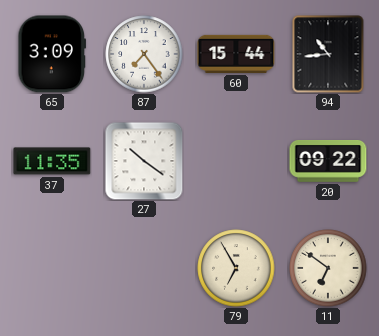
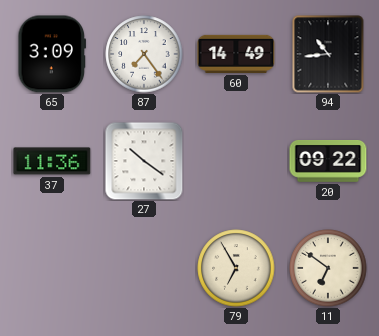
60: 15:44 -> 14:49
37: 11:35 -> 11:36
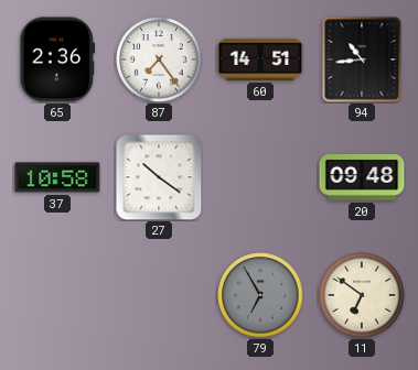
65: 3:09 -> 2:36
60: 14:49 -> 14:51
37: 11:36 -> 10:58
20: 09:22 -> 09:48
79 dial: cream -> grey
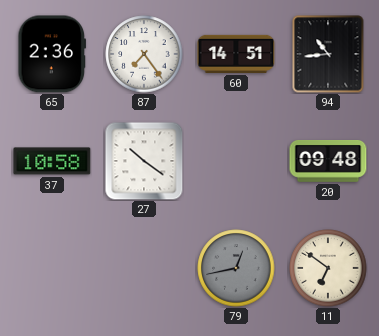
79: 6:55 -> 12:43
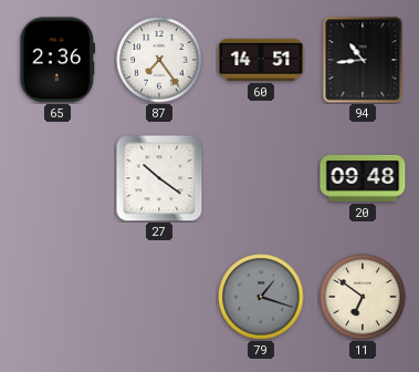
37: 10:58 -> none
79: 12:43 -> 1:18
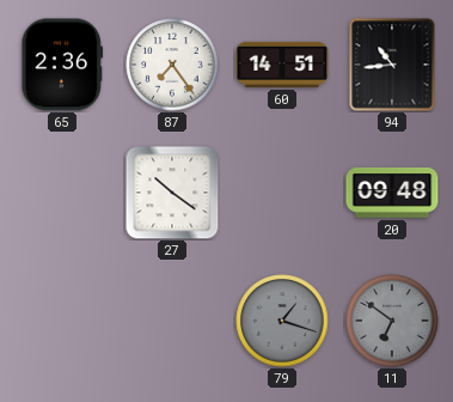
11 dial: cream -> grey
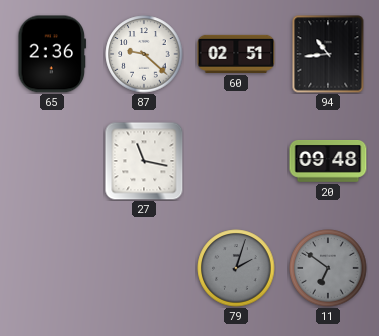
87: 7:24 -> 9:22
60: 14:51 -> 02:51
27: 10:21 -> 11:17
79: 1:18 -> 2:03
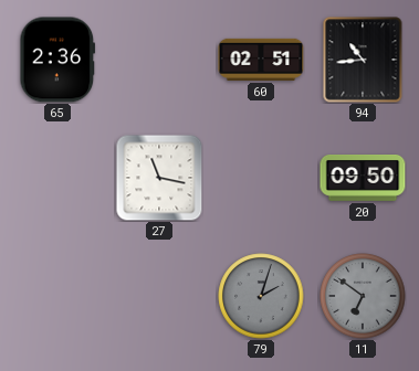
87: 9:22 -> none
20: 09:48 -> 09:50
